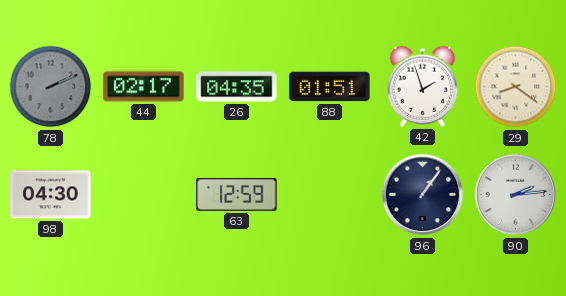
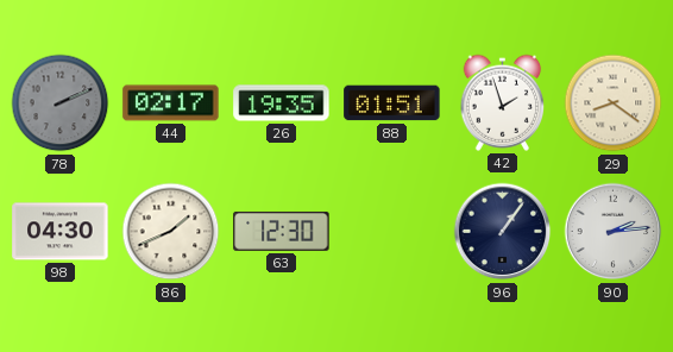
26: 04:35 -> 19:35
86: none -> 1:41
63: 12:59 -> 12:30
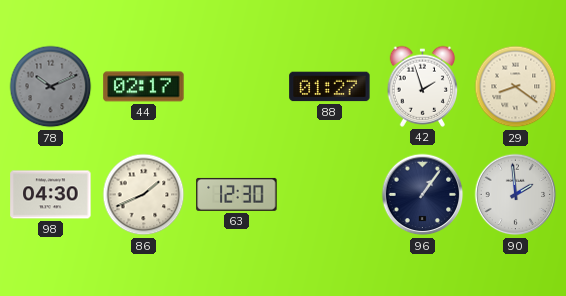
78: 2:11 -> 10:11
26: 19:35 -> none
88: 01:51 -> 01:27
90: 2:14 -> 1:59
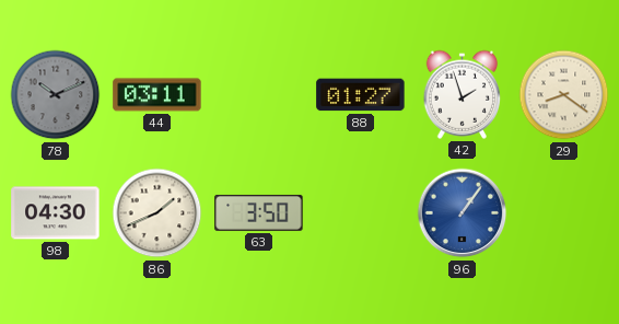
44: 02:17 -> 03:11
63: 12:30 -> 3:50
96 dial: navy -> blue
90: 1:59 -> none
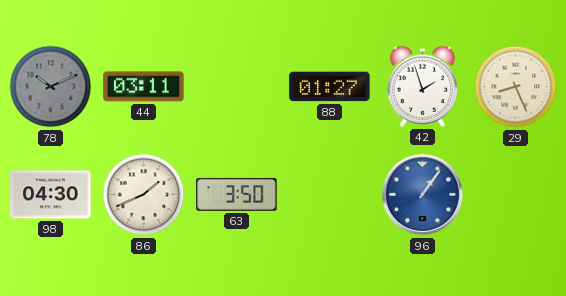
29: 8:21 -> 8:26
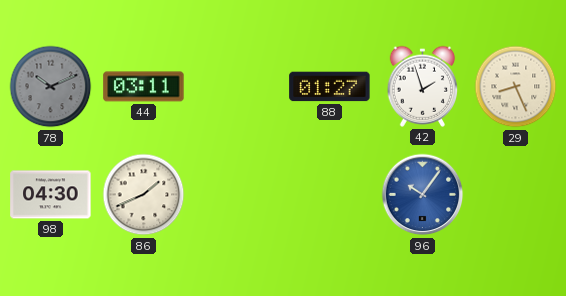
63: 3:50 -> none
96: 1:06 -> 10:06
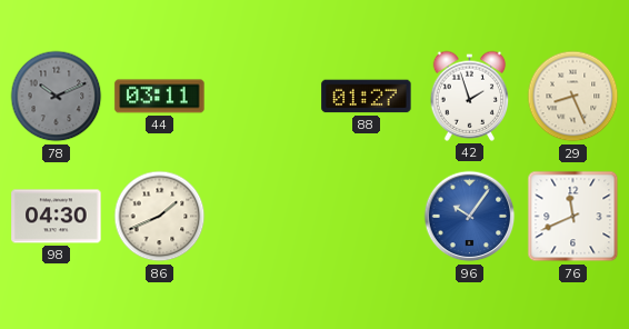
76: none -> 11:41
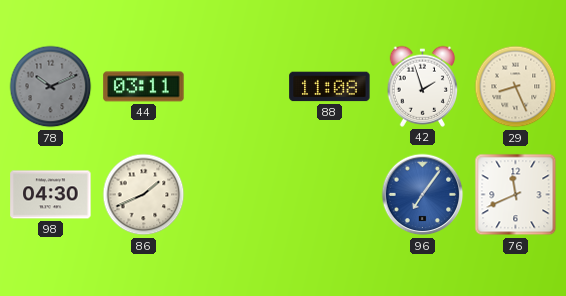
88: 01:27 -> 11:08
96: 10:06 -> 7:06
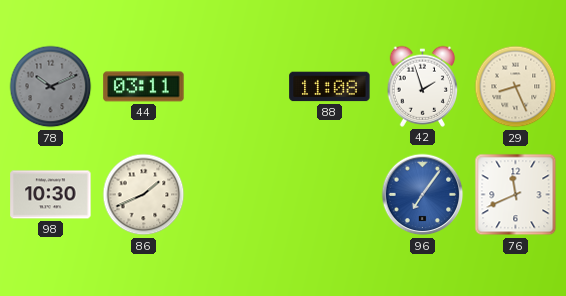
98: 04:30 -> 10:30
